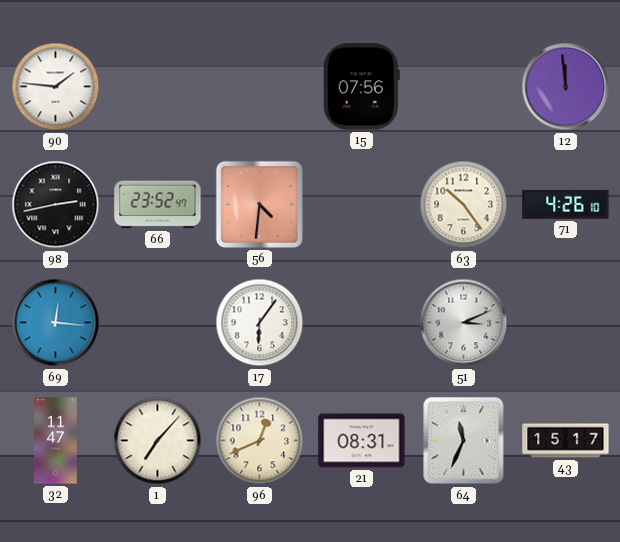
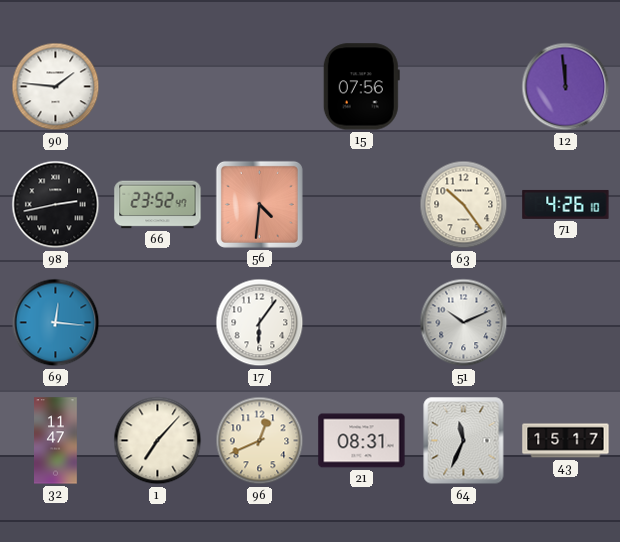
51: 3:11 -> 10:11
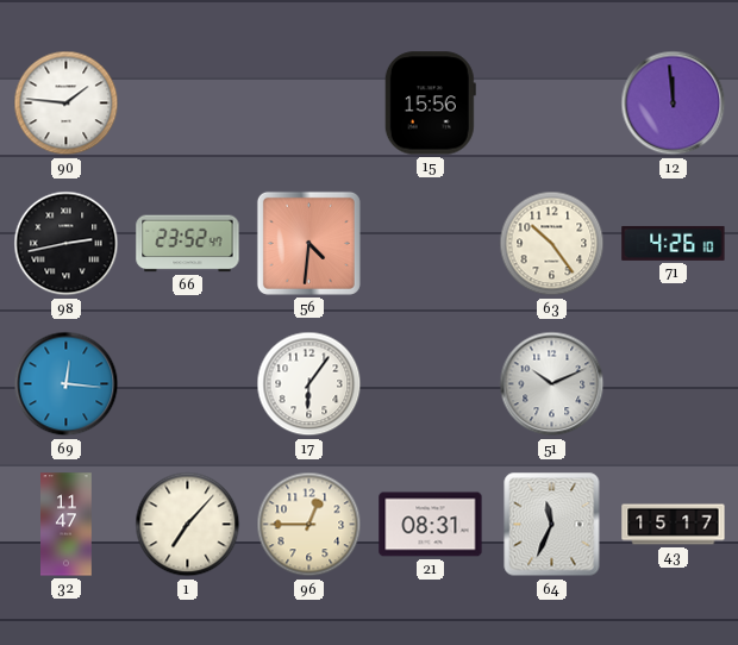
15: 07:56 -> 15:56
96: 12:41 -> 12:45
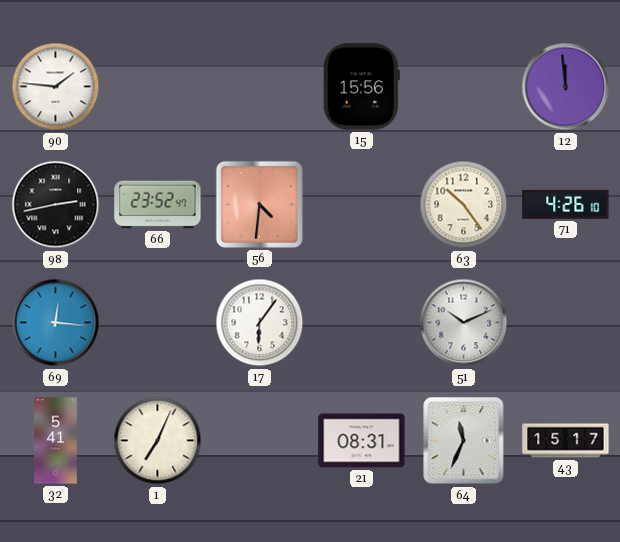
32: 11:47 -> 5:41
1: 7:07 -> 7:04
96: 12:45 -> none
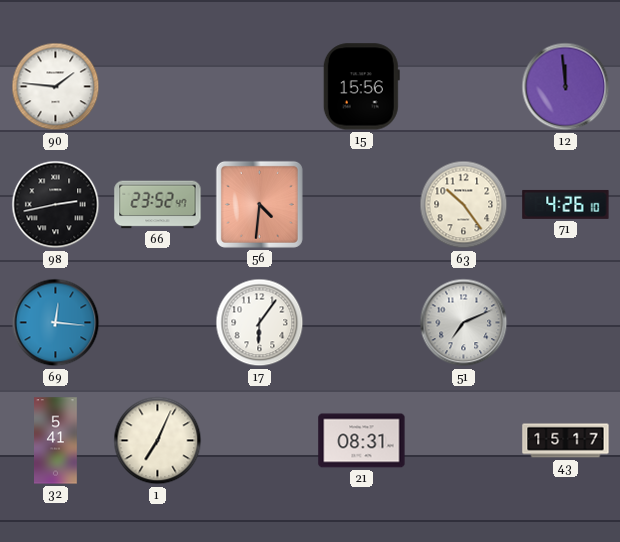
51: 10:11 -> 7:11
64: 11:34 -> none
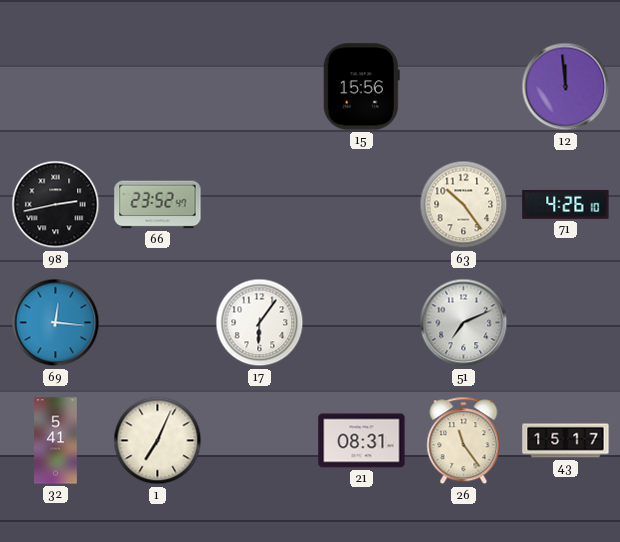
90: 1:46 -> none
56: 4:31 -> none
26: none -> 11:24
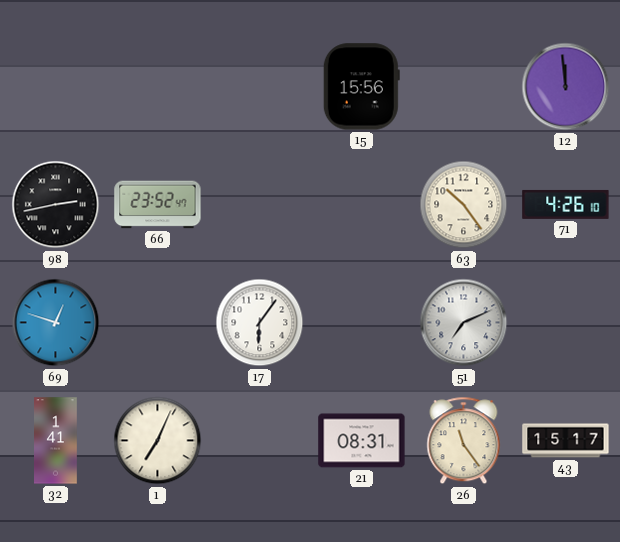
69: 12:16 -> 12:48
32: 5:41 -> 1:41
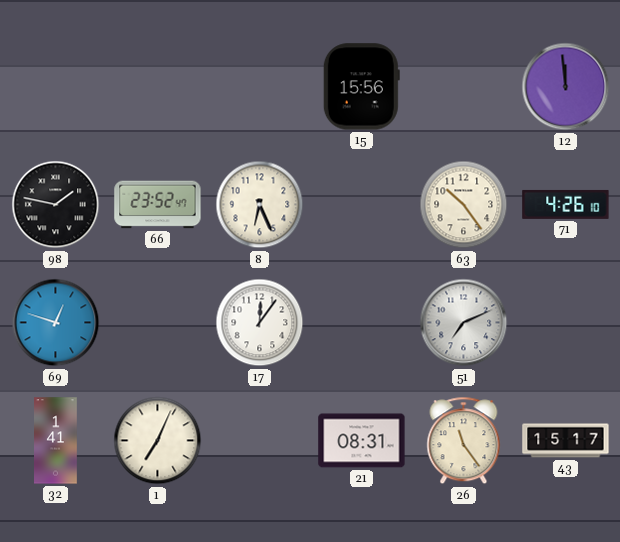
98: 2:43 -> 1:47
8: none -> 6:26
17: 6:06 -> 12:06
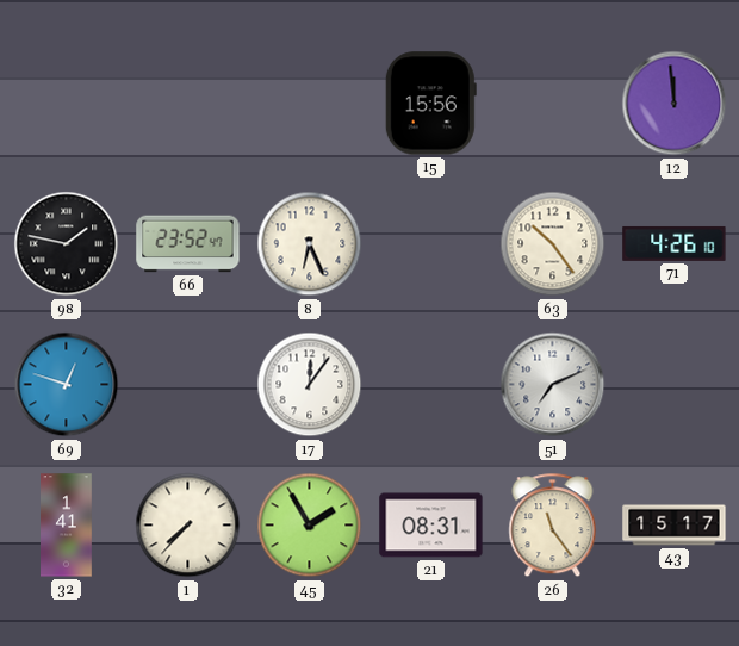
1: 7:04 -> 7:37
45: none -> 1:55
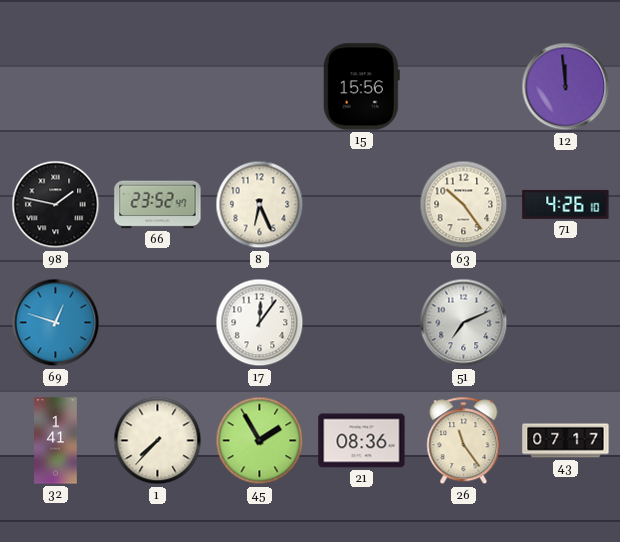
21: 08:31 -> 08:36
43: 15:17 -> 07:17
